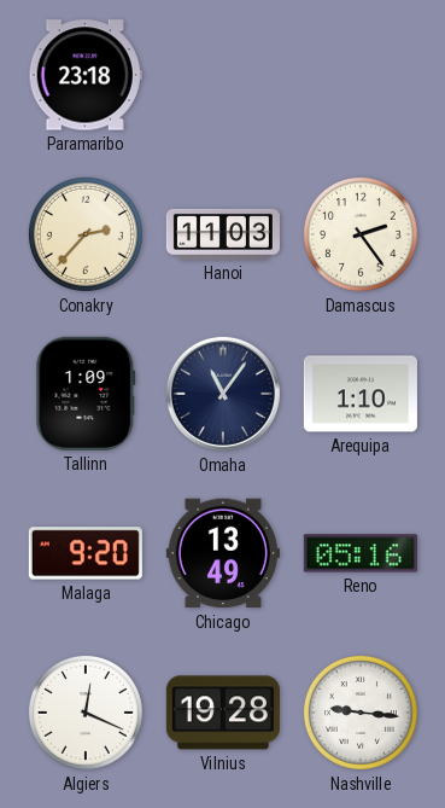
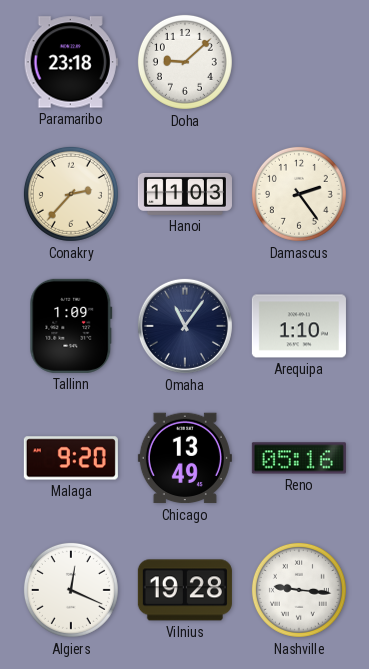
Doha: none -> 9:08
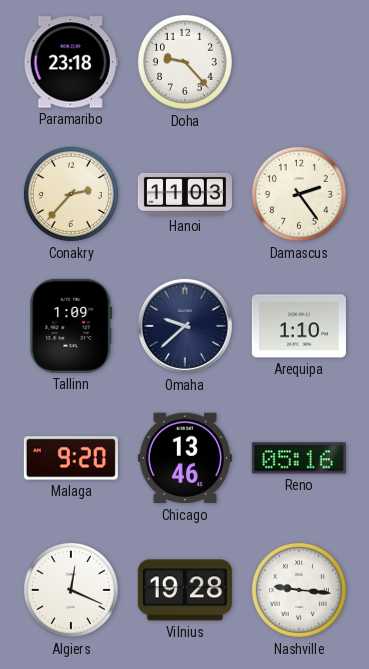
Doha: 9:08 -> 9:23
Omaha: 11:06 -> 9:38
Chicago: 13:49 -> 13:46
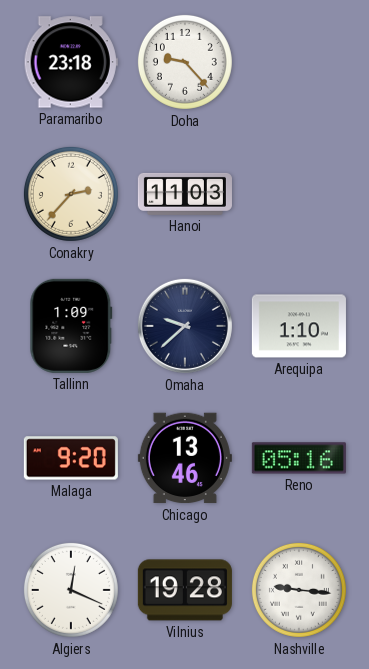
Damascus: 2:24 -> none
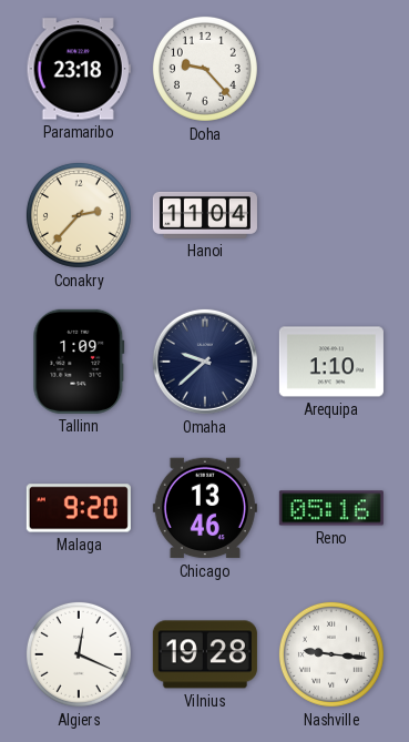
Hanoi: 11:03 -> 11:04
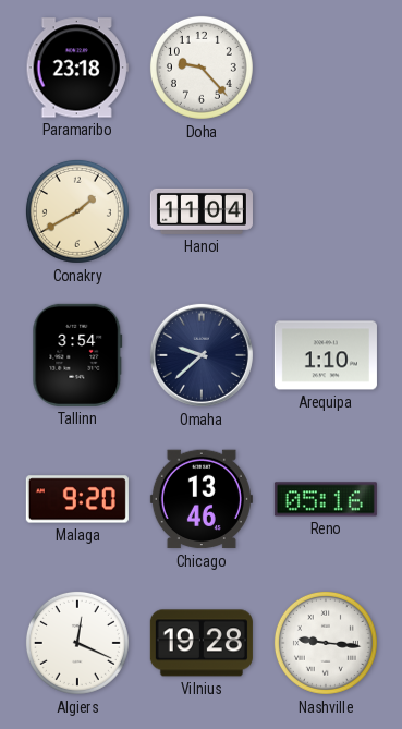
Conakry: 2:37 -> 1:40
Tallinn: 1:09 -> 3:54
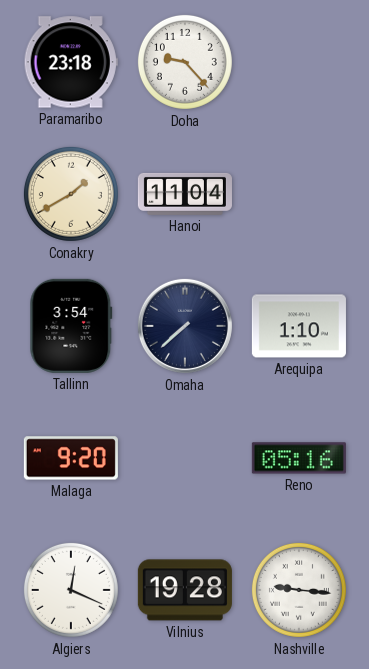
Omaha: 9:38 -> 7:38
Chicago: 13:46 -> none
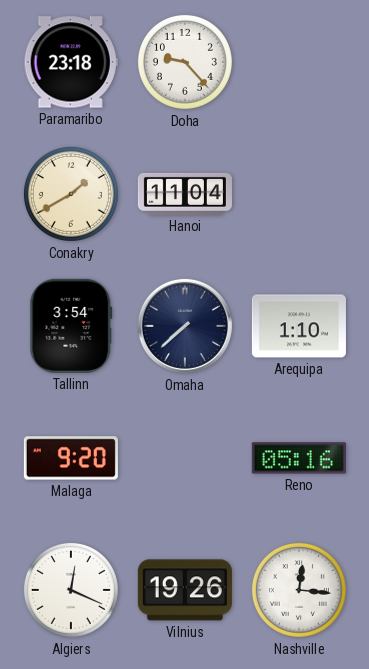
Vilnius: 19:28 -> 19:26
Nashville: 9:16 -> 12:16
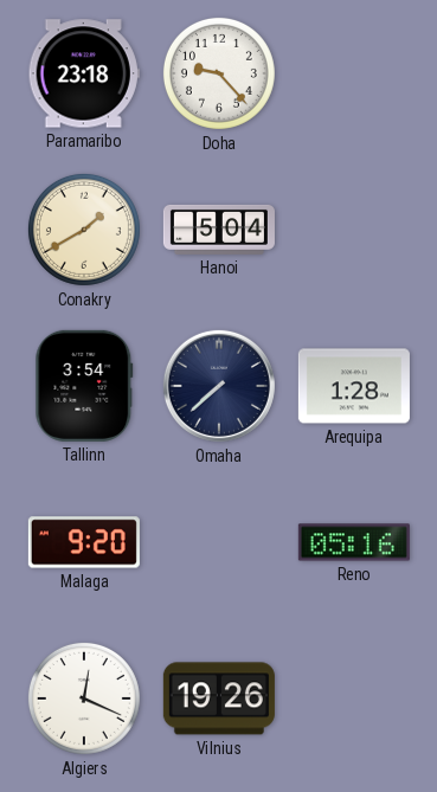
Hanoi: 11:04 -> 5:04
Arequipa: 1:10 -> 1:28
Nashville: 12:16 -> none
